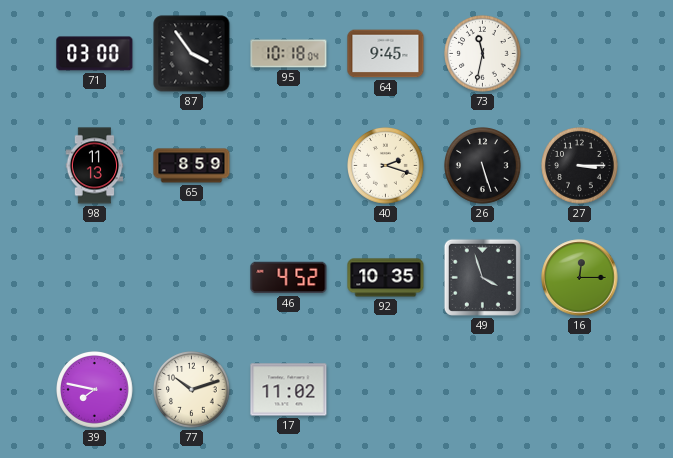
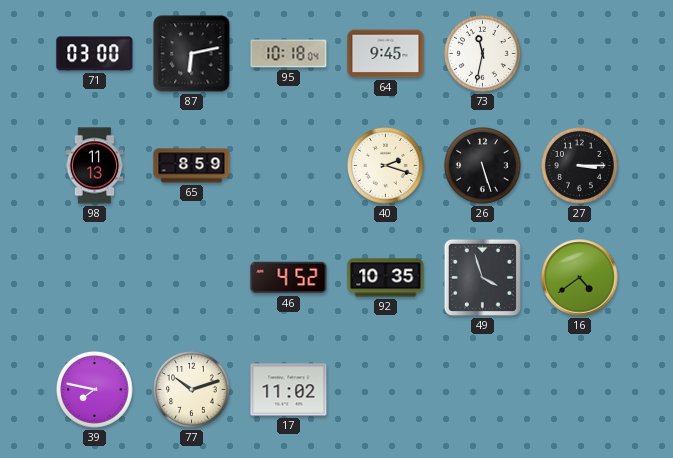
87: 3:54 -> 6:13
16: 12:15 -> 4:39
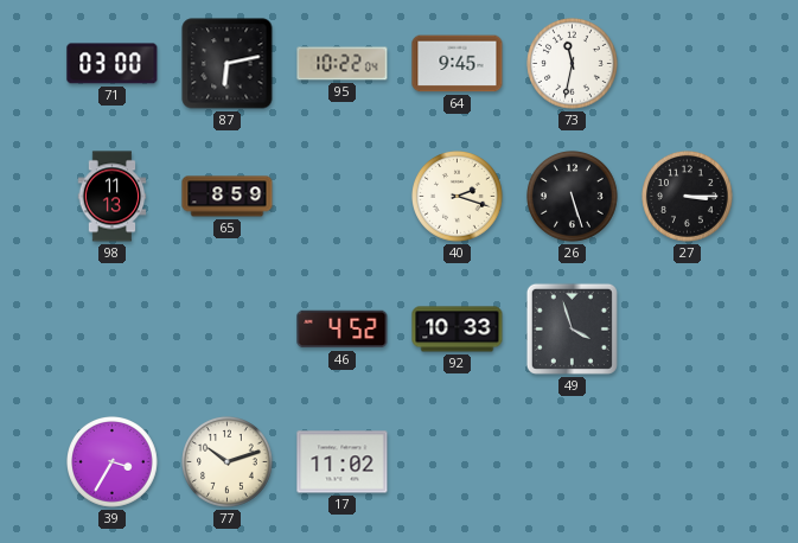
95: 10:18 -> 10:22
92: 10:35 -> 10:33
16: 4:39 -> none
39: 7:47 -> 3:35
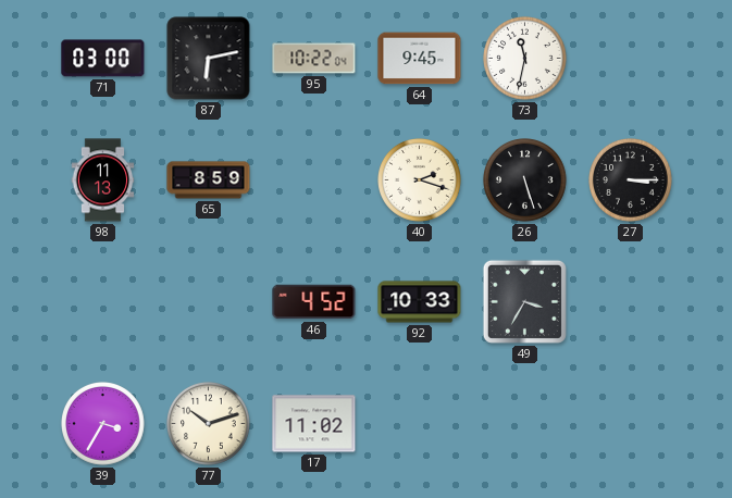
49: 3:57 -> 3:35
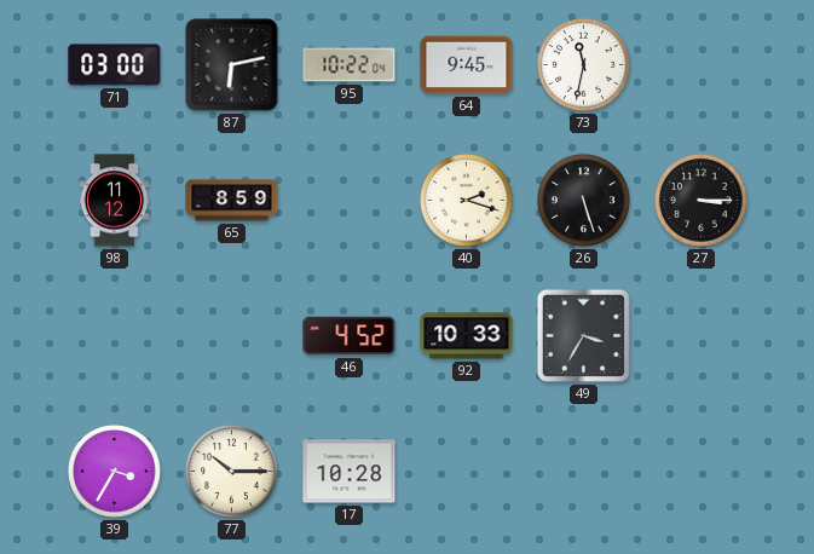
98: 11:13 -> 11:12
77: 10:12 -> 10:15
17: 11:02 -> 10:28
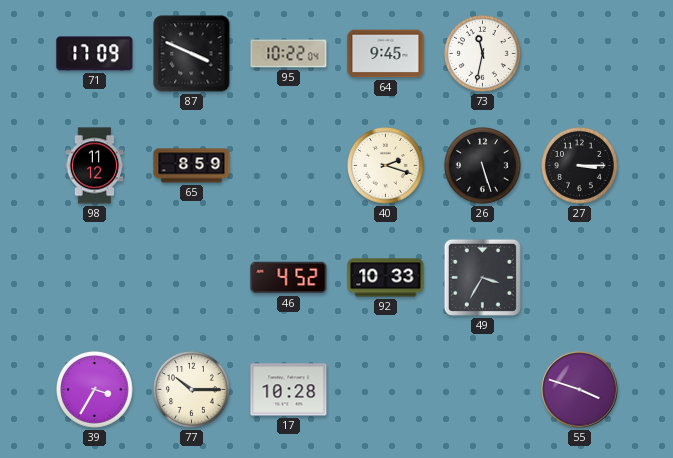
71: 03:00 -> 17:09
87: 6:13 -> 3:49
55: none -> 3:48
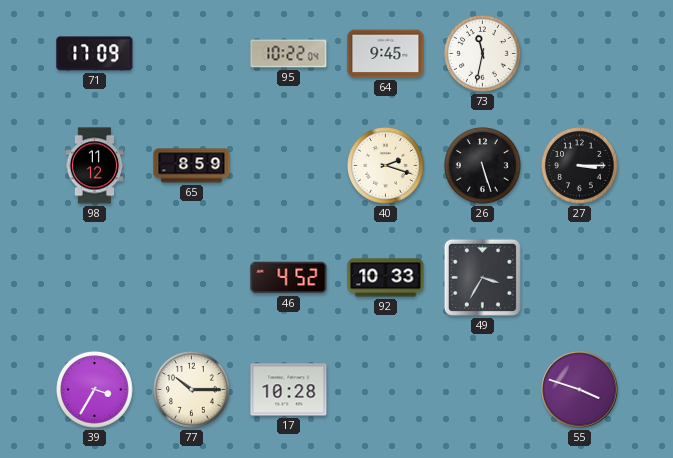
87: 3:49 -> none
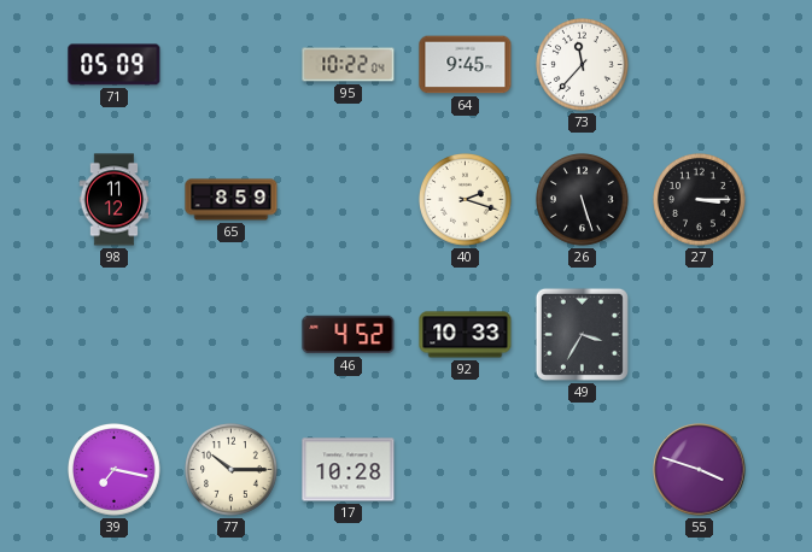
71: 17:09 -> 05:09
73: 11:32 -> 11:37
39: 3:35 -> 7:17
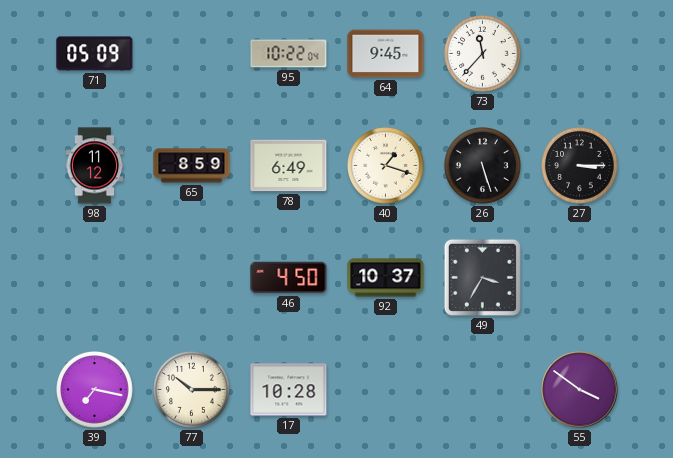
78: none -> 6:49
40: 2:18 -> 1:18
46: 4:52 -> 4:50
92: 10:33 -> 10:37
55: 3:48 -> 3:51
